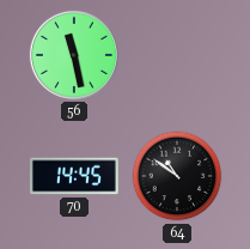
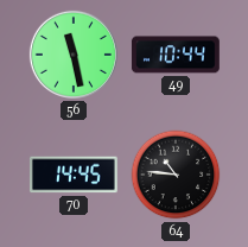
49: none -> 10:44
64: 10:51 -> 10:46
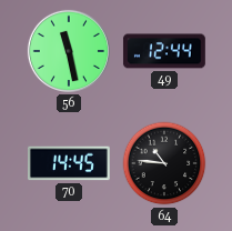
49: 10:44 -> 12:44
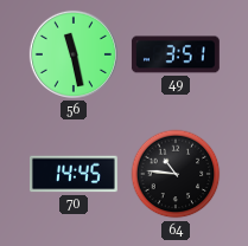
49: 12:44 -> 3:51
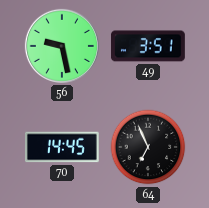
56: 11:28 -> 9:28
64: 10:46 -> 6:56
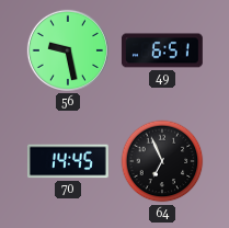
49: 3:51 -> 6:51
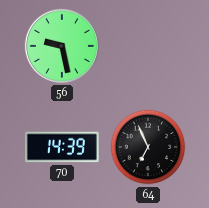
49: 6:51 -> none
70: 14:45 -> 14:39
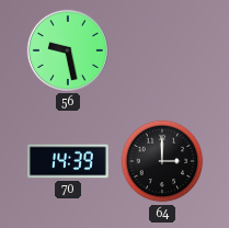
64: 6:56 -> 3:00
